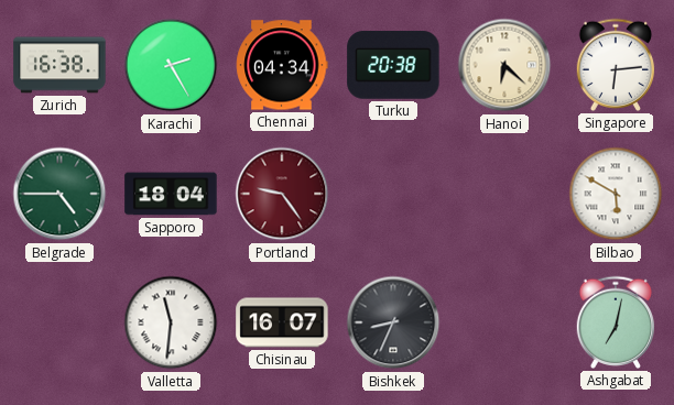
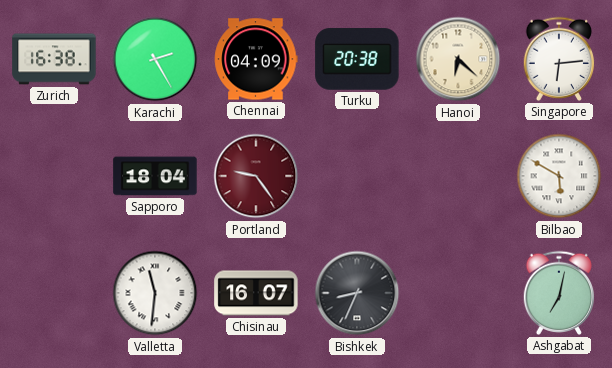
Chennai: 04:34 -> 04:09
Belgrade: 4:45 -> none
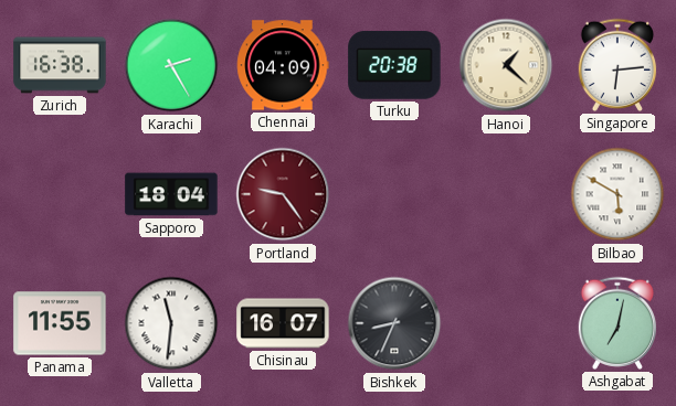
Hanoi: 6:22 -> 1:22
Panama: none -> 11:55
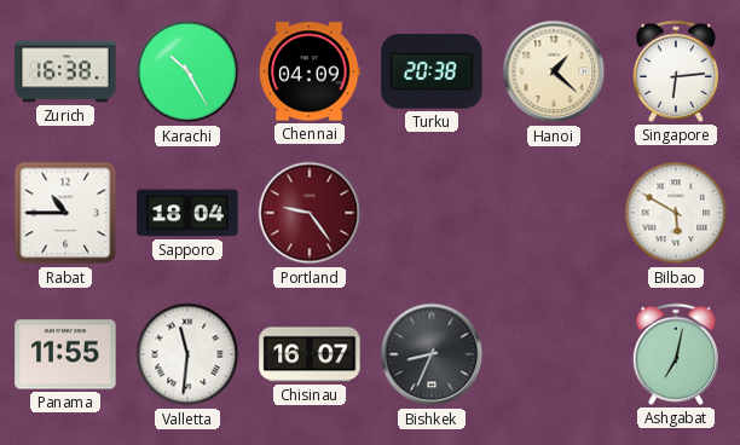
Karachi: 2:25 -> 10:25
Rabat: none -> 10:45
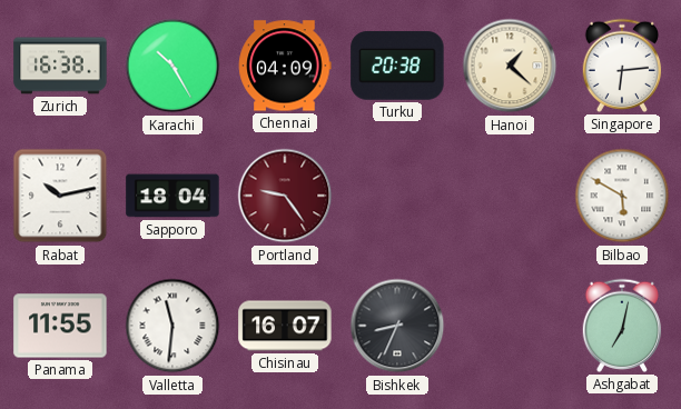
Rabat: 10:45 -> 10:13
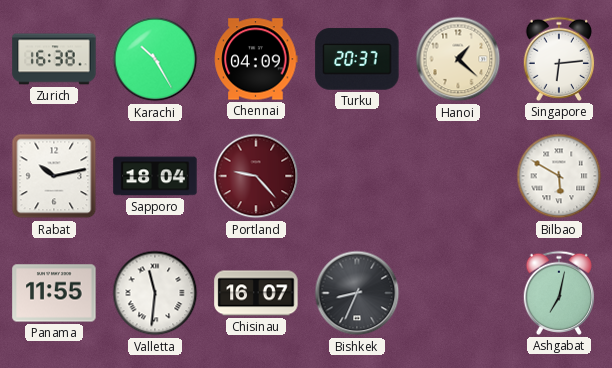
Turku: 20:38 -> 20:37
Portland: 9:24 -> 9:23
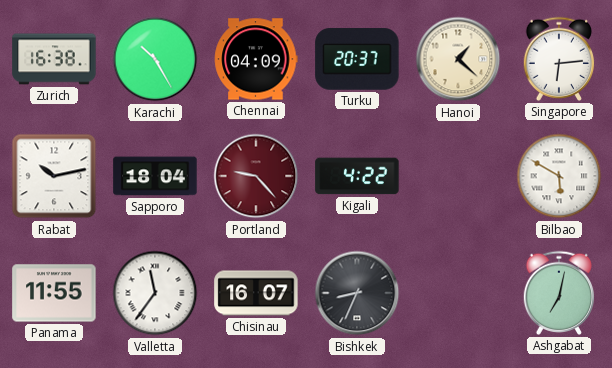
Kigali: none -> 4:22
Valletta: 11:31 -> 11:36
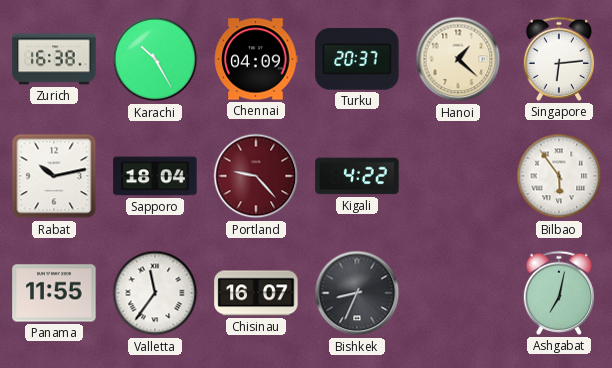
Bilbao: 5:50 -> 5:54
